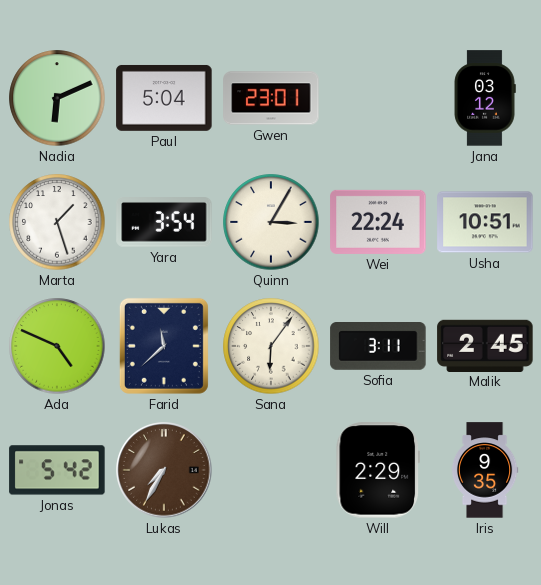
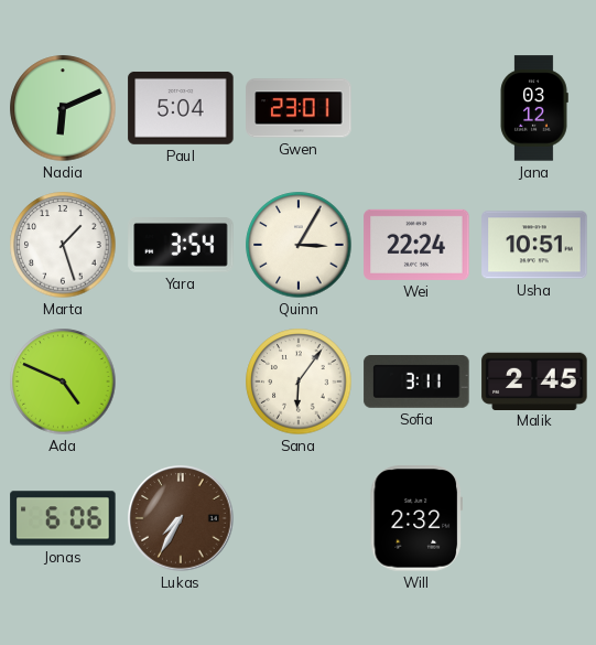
Farid: 11:38 -> none
Jonas: 5:42 -> 6:06
Will: 2:29 -> 2:32
Iris: 9:35 -> none
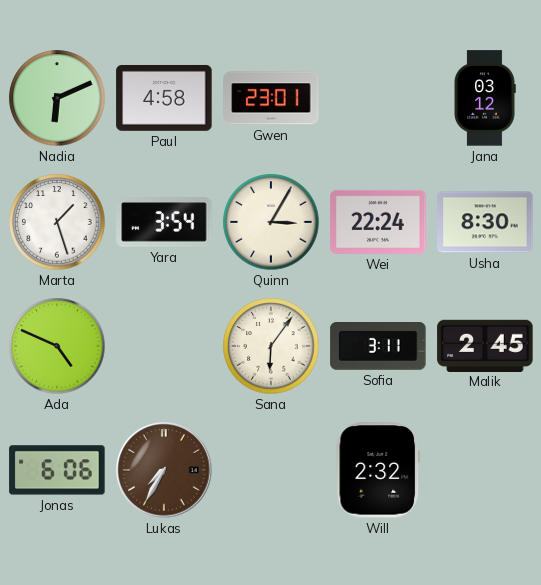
Paul: 5:04 -> 4:58
Usha: 10:51 -> 8:30
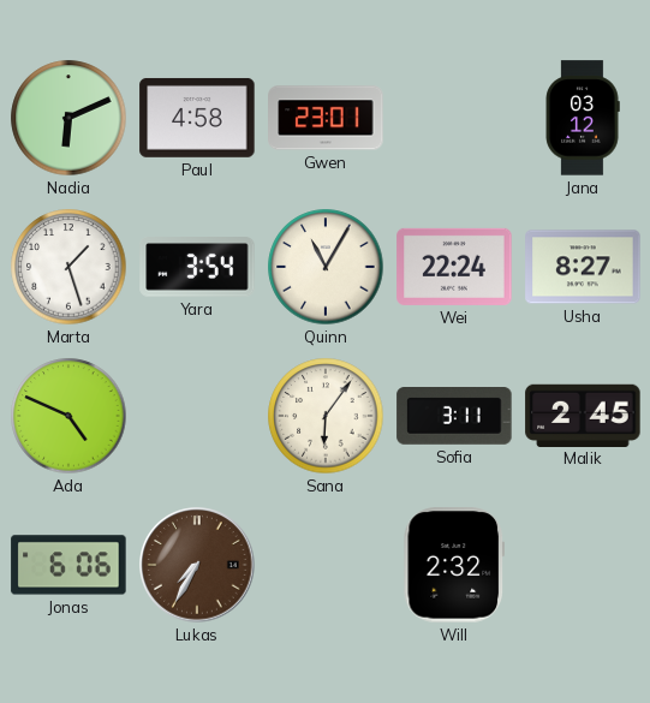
Quinn: 3:05 -> 11:05
Usha: 8:30 -> 8:27
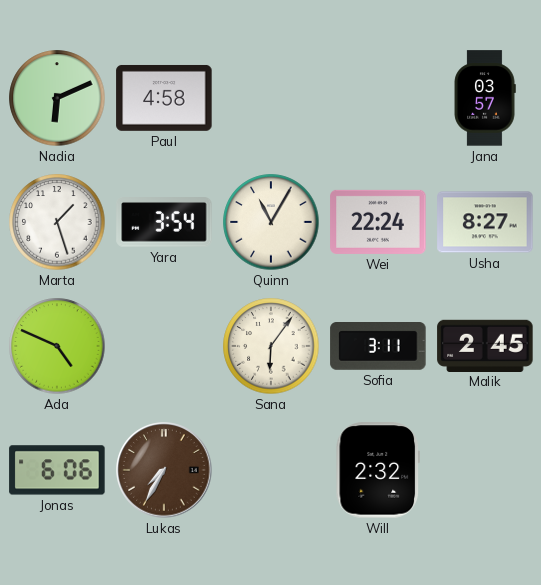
Gwen: 23:01 -> none
Jana: 03:12 -> 03:57
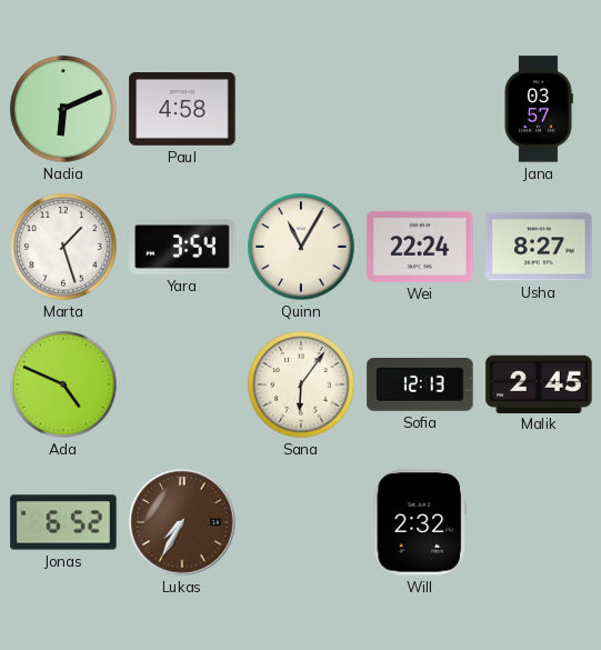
Sofia: 3:11 -> 12:13
Jonas: 6:06 -> 6:52
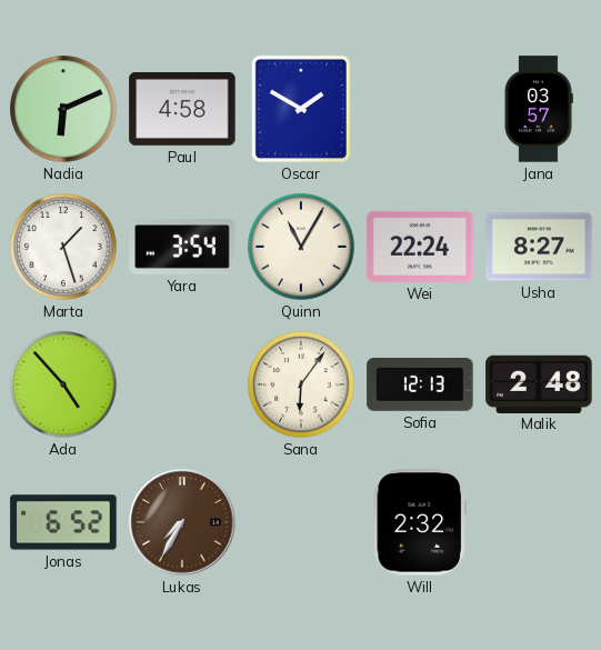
Oscar: none -> 1:50
Ada: 4:49 -> 4:53
Malik: 2:45 -> 2:48
